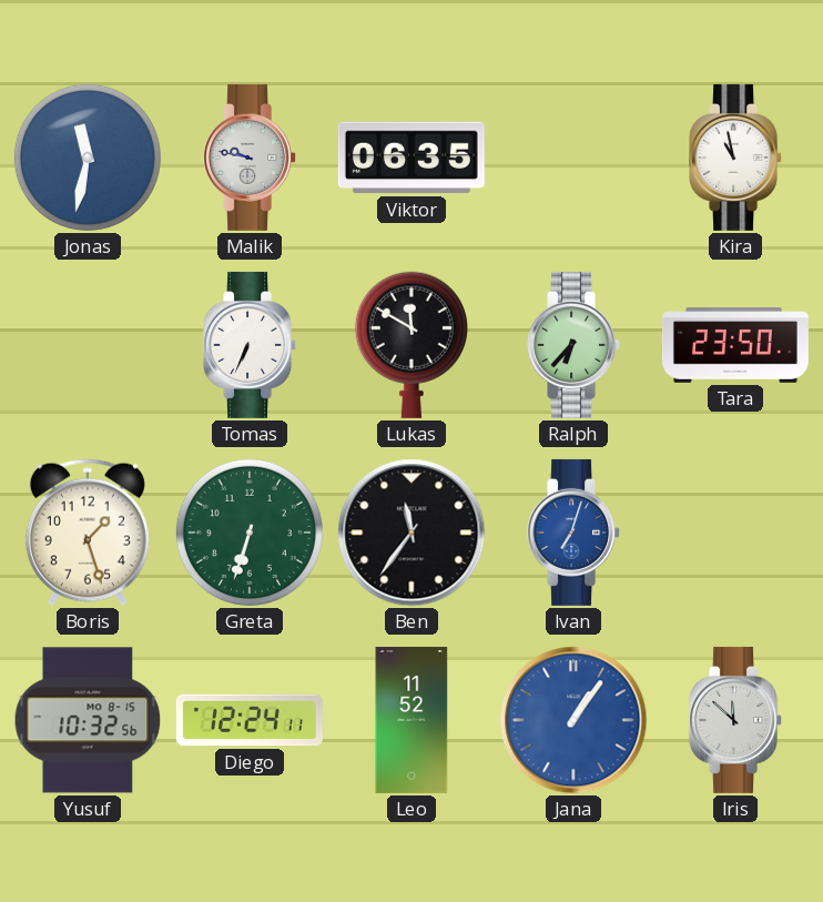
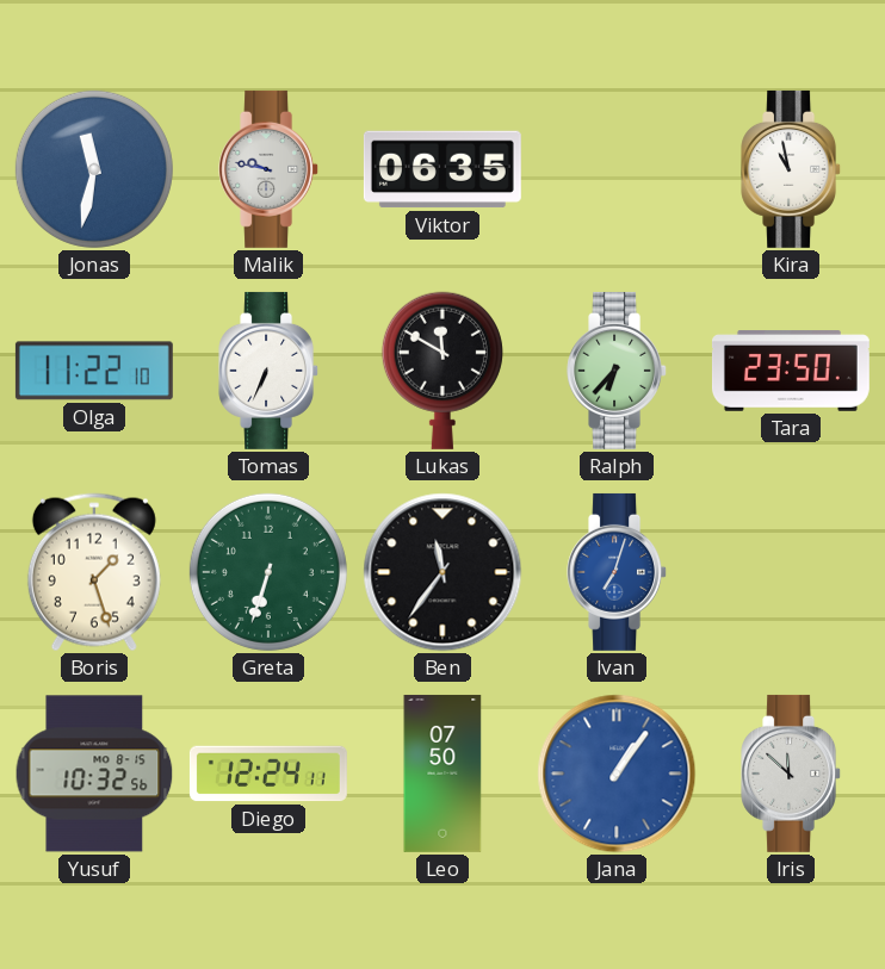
Olga: none -> 11:22
Leo: 11:52 -> 07:50
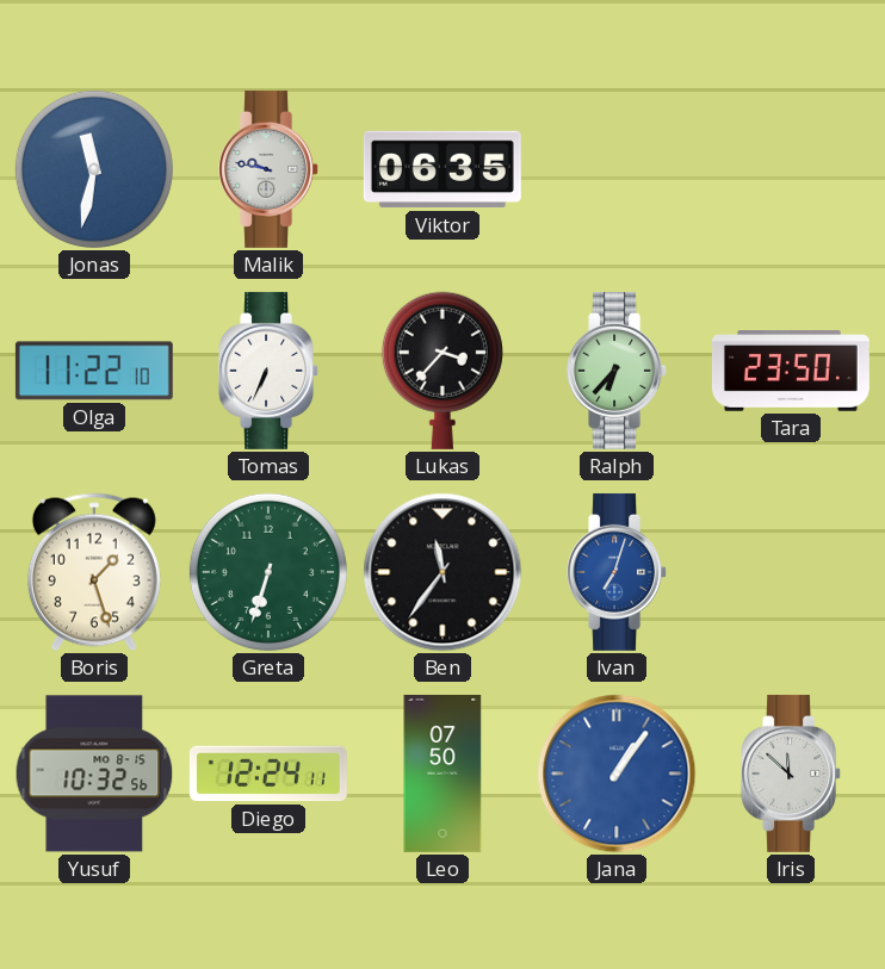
Kira: 10:58 -> none
Lukas: 11:50 -> 3:37
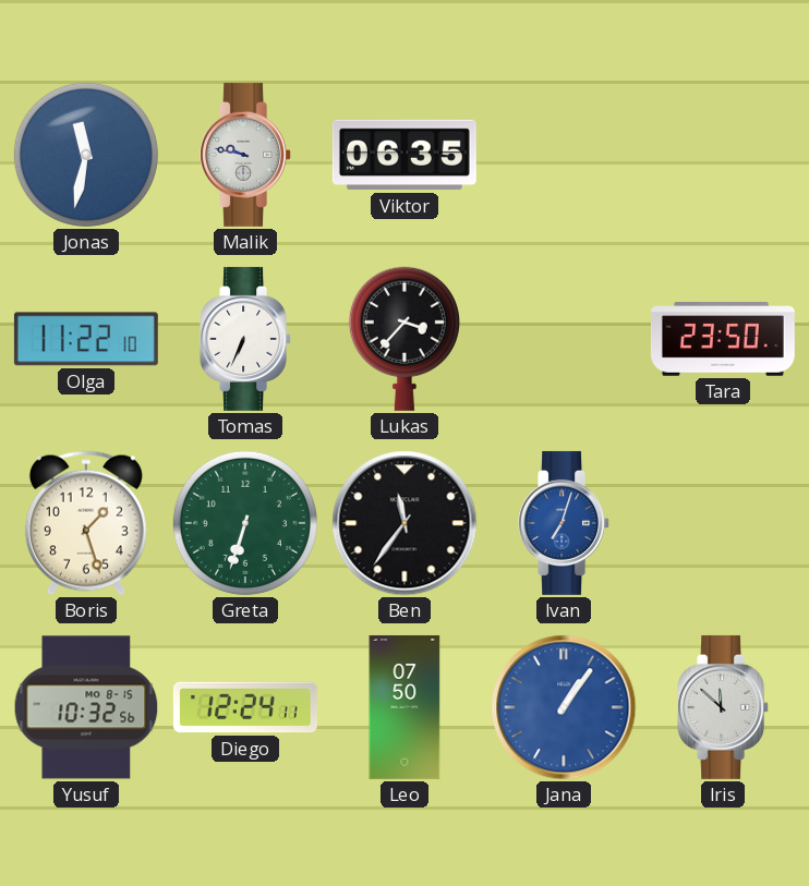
Ralph: 6:37 -> none
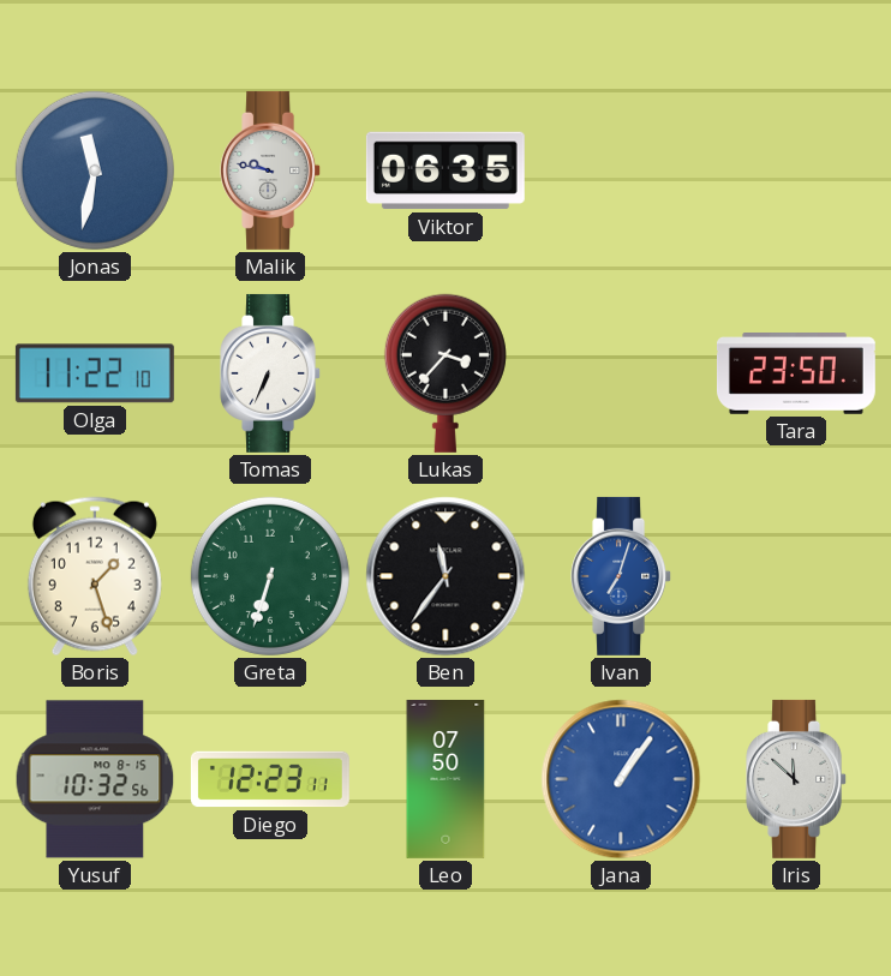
Diego: 12:24 -> 12:23
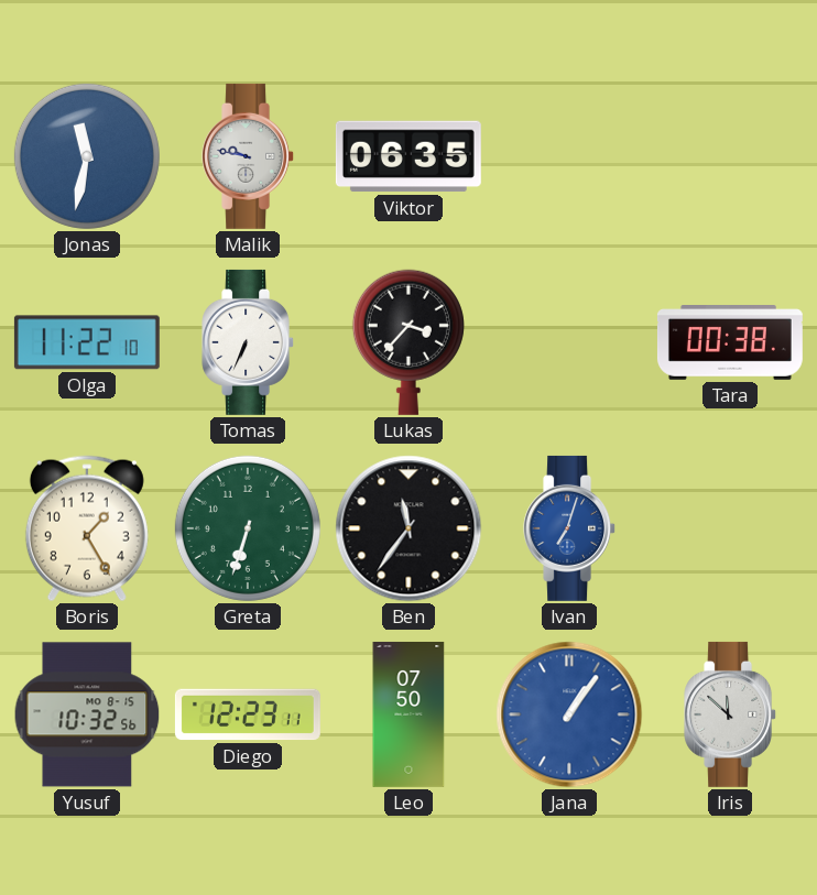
Tara: 23:50 -> 00:38
Boris: 1:27 -> 1:25
